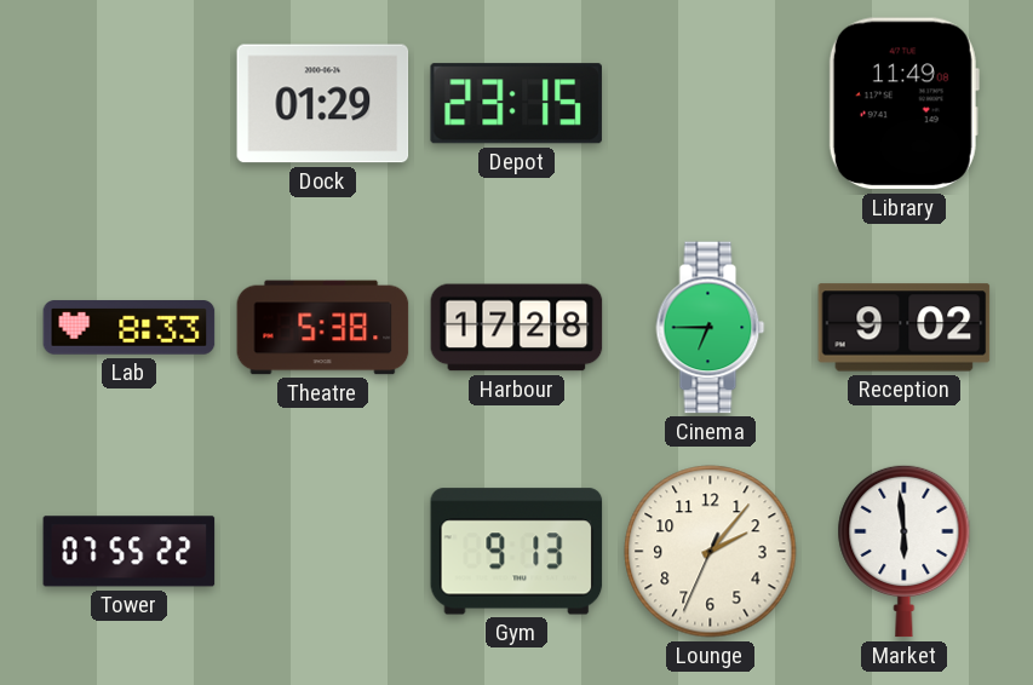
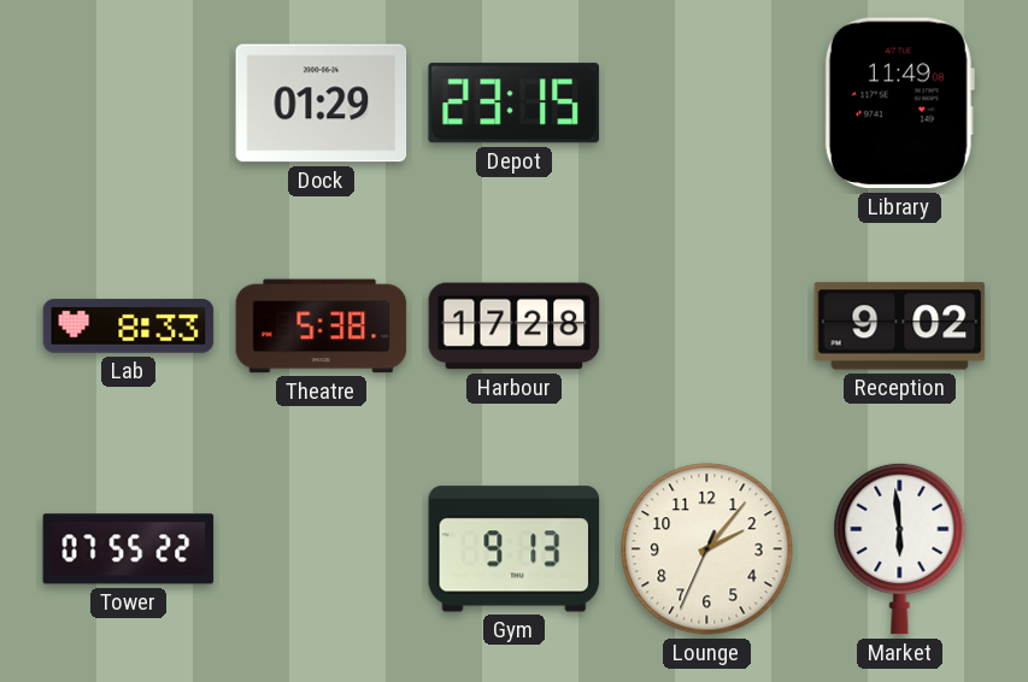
Cinema: 6:45 -> none
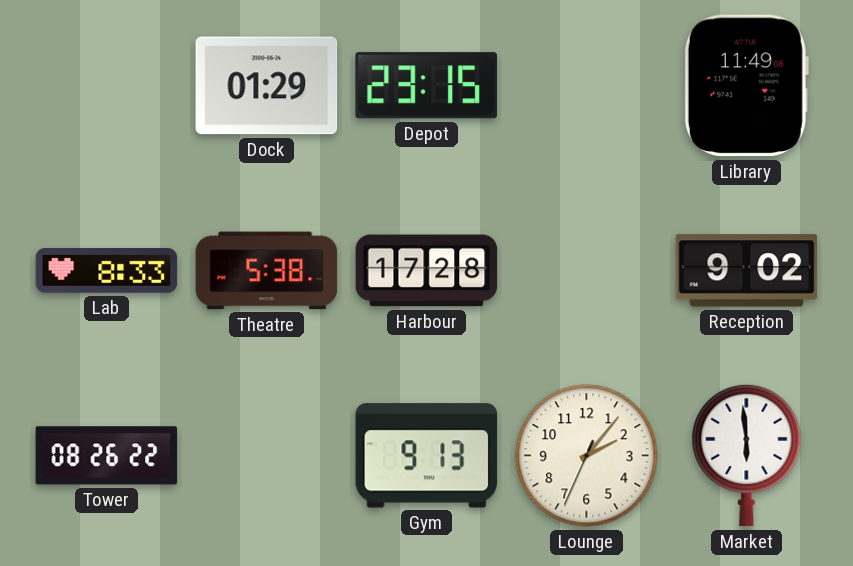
Tower: 07:55 -> 08:26
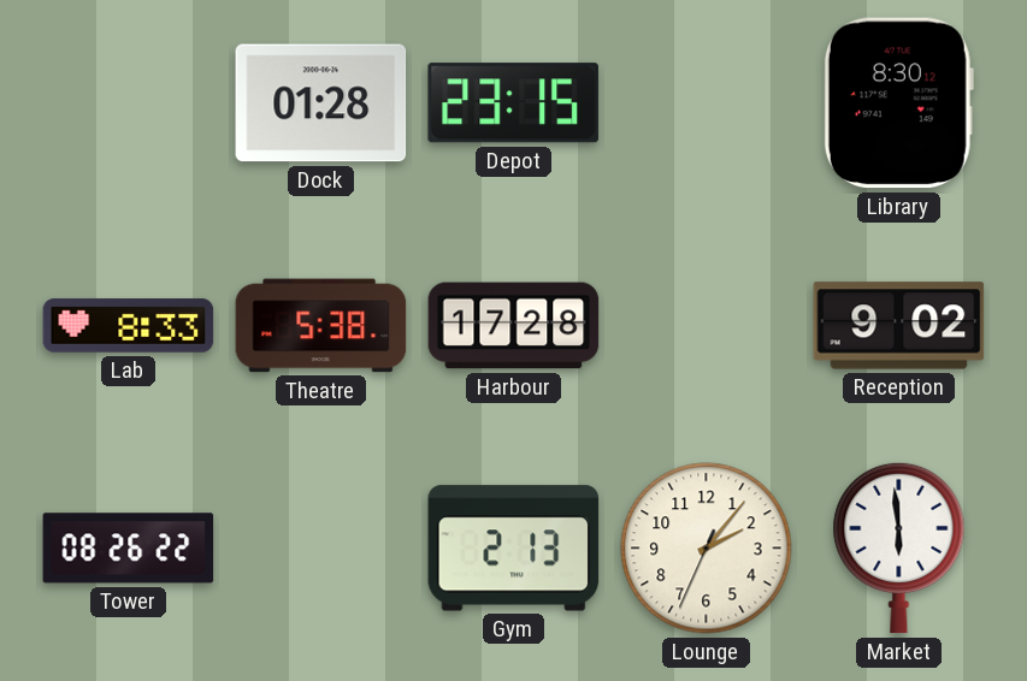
Dock: 01:29 -> 01:28
Library: 11:49 -> 8:30
Gym: 9:13 -> 2:13
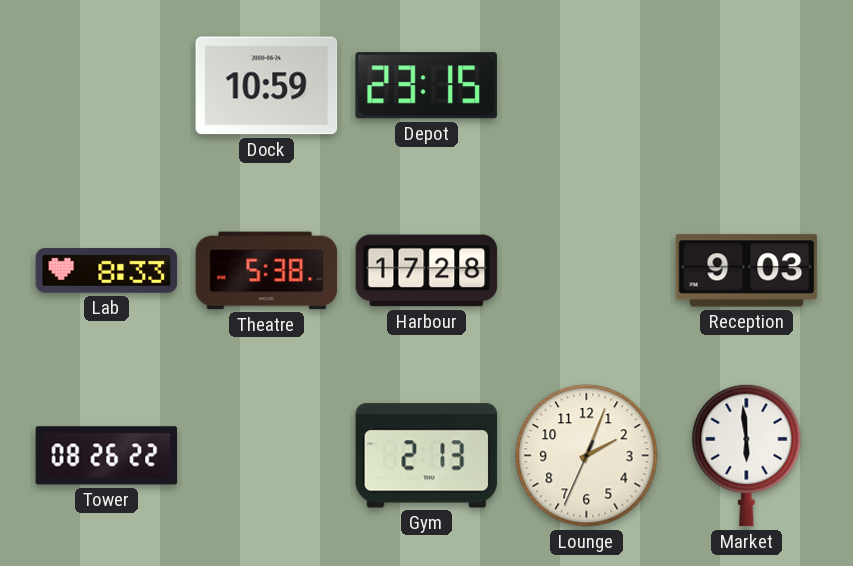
Dock: 01:28 -> 10:59
Library: 8:30 -> none
Reception: 9:02 -> 9:03
Lounge: 2:06 -> 2:03
